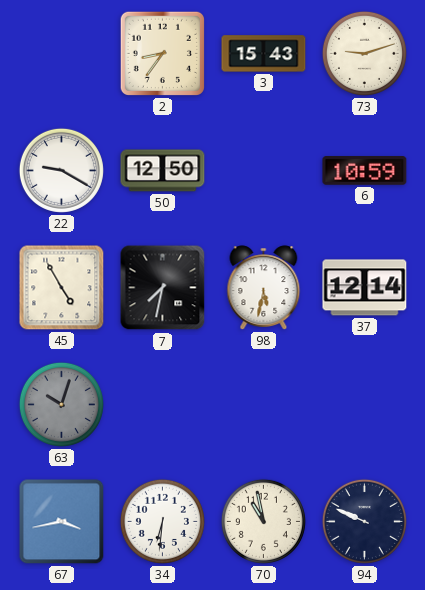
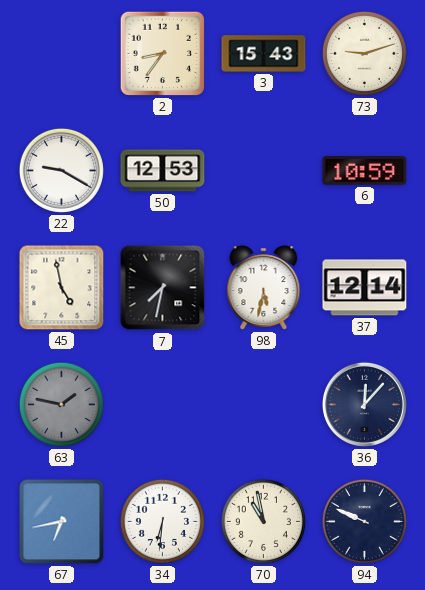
50: 12:50 -> 12:53
45: 4:55 -> 4:58
63: 10:03 -> 1:47
36: none -> 12:07
67: 3:43 -> 6:43
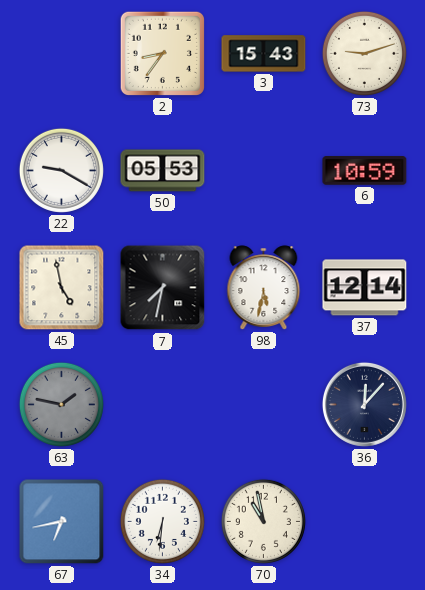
50: 12:53 -> 05:53
94: 9:49 -> none
